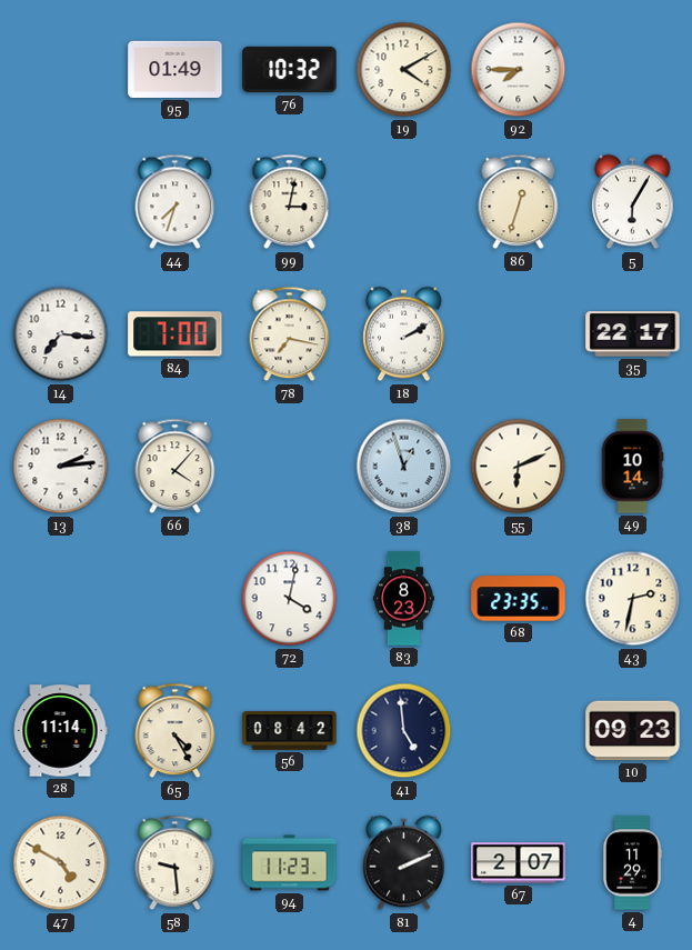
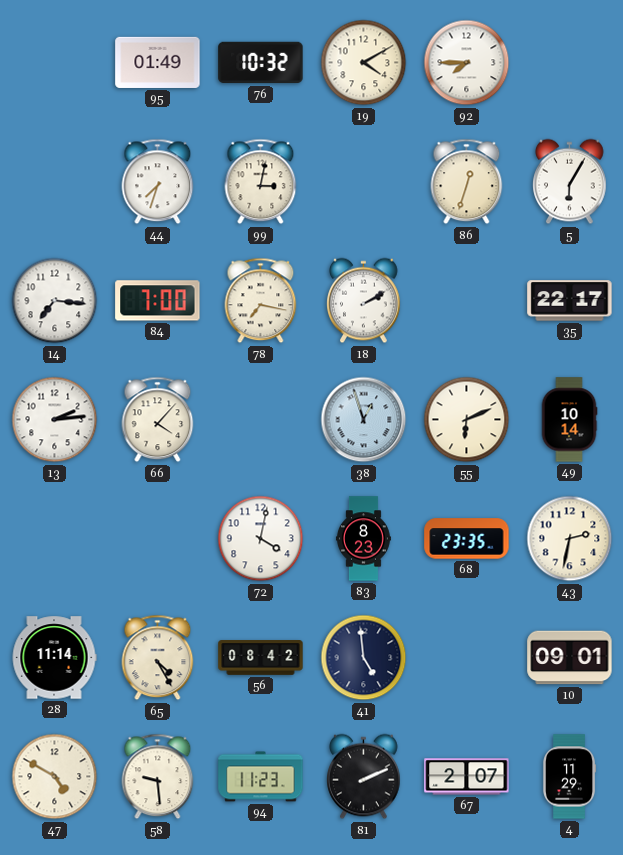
10: 09:23 -> 09:01
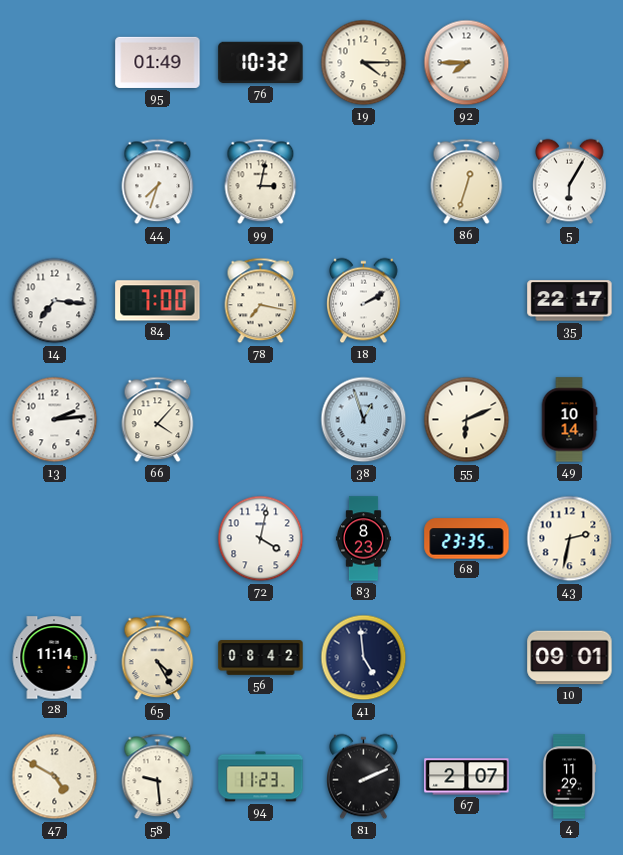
19: 4:10 -> 4:15
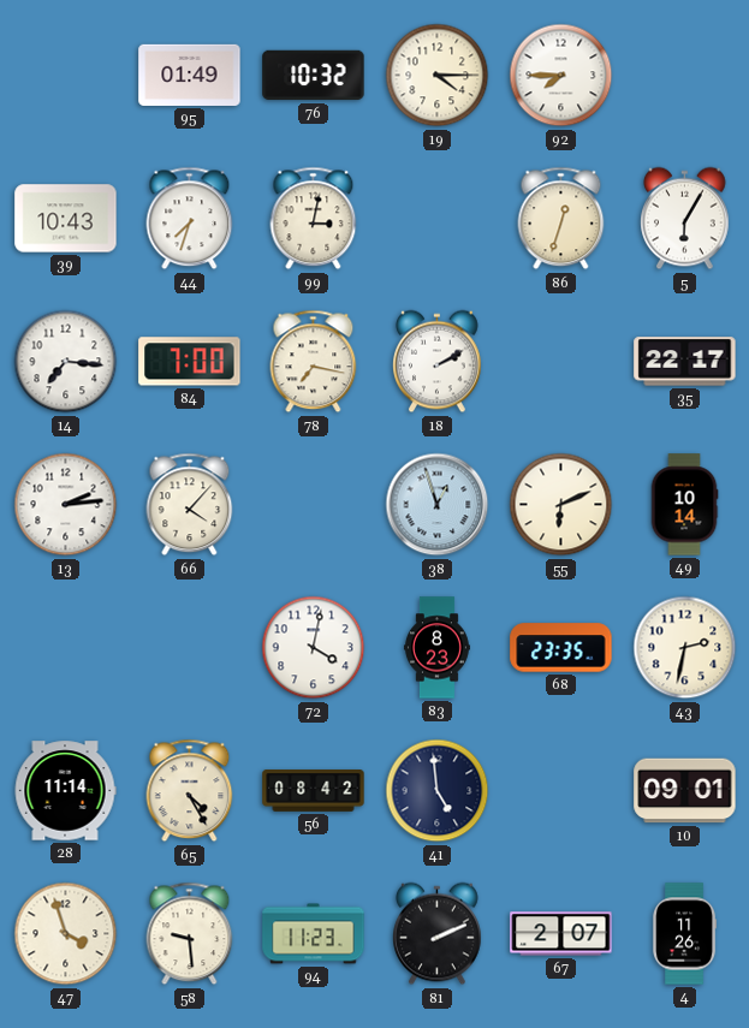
39: none -> 10:43
47: 4:50 -> 3:57
4: 11:29 -> 11:26
